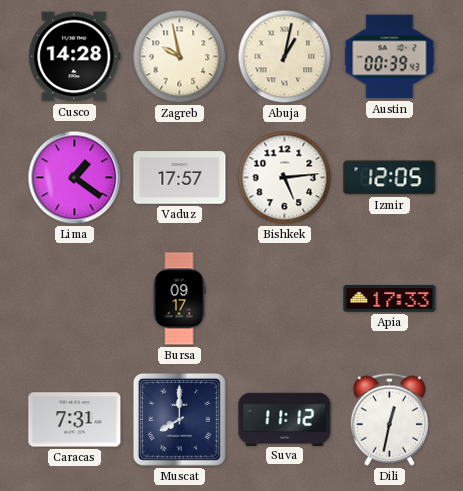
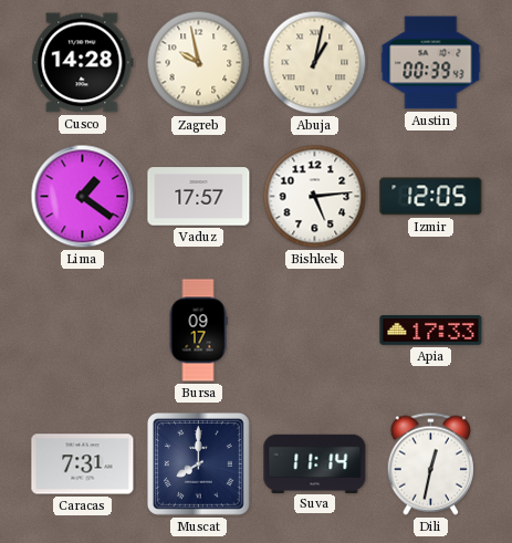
Suva: 11:12 -> 11:14
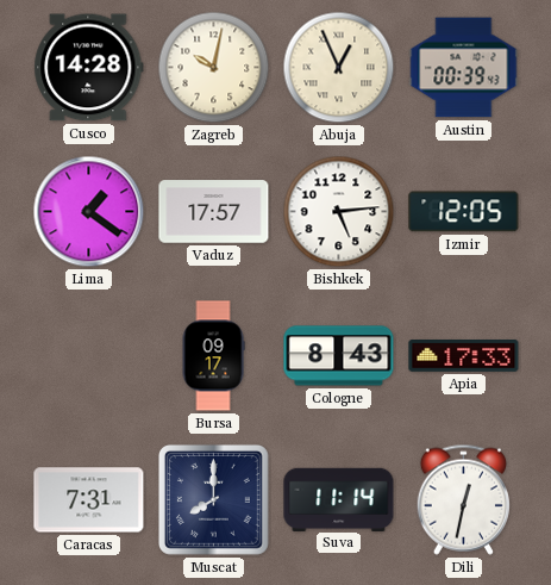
Zagreb: 9:58 -> 10:02
Abuja: 1:02 -> 12:56
Cologne: none -> 8:43
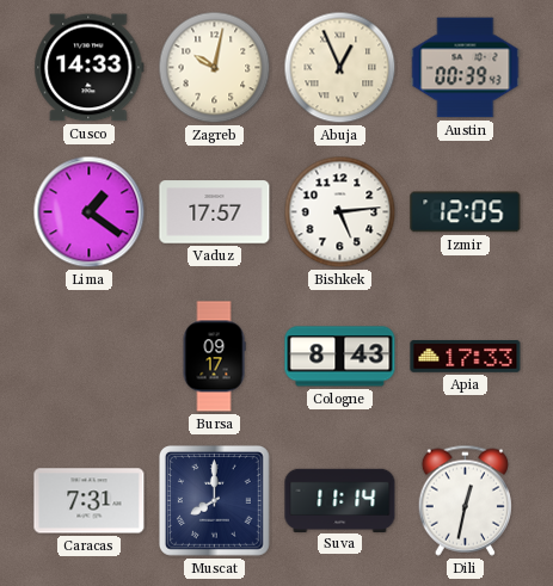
Cusco: 14:28 -> 14:33
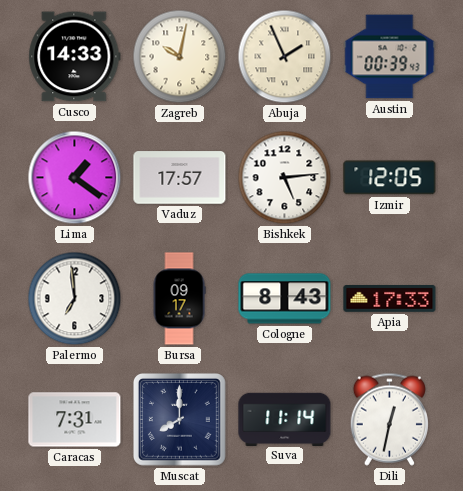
Abuja: 12:56 -> 1:56
Palermo: none -> 6:59
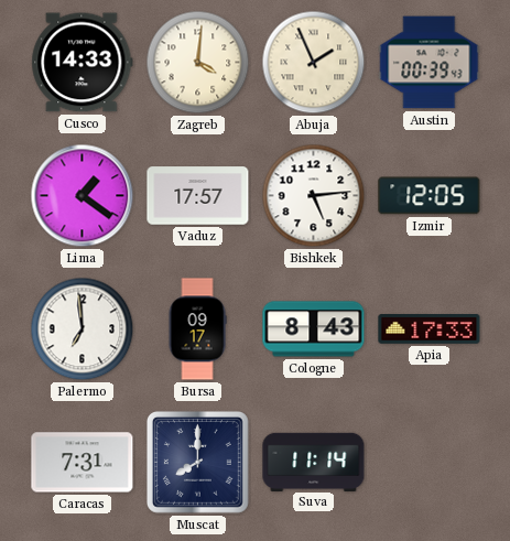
Zagreb: 10:02 -> 4:01
Dili: 12:32 -> none
